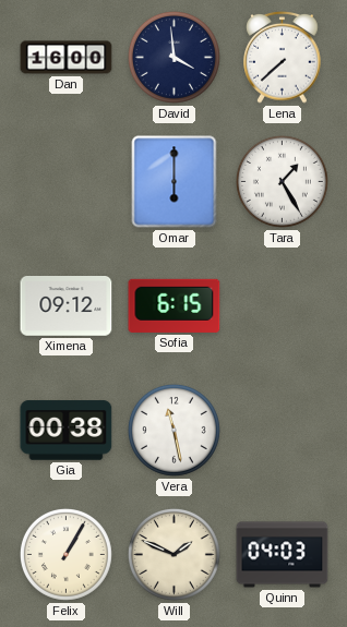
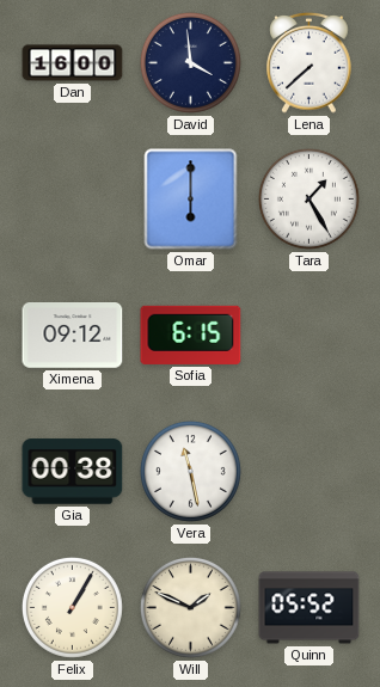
Quinn: 04:03 -> 05:52
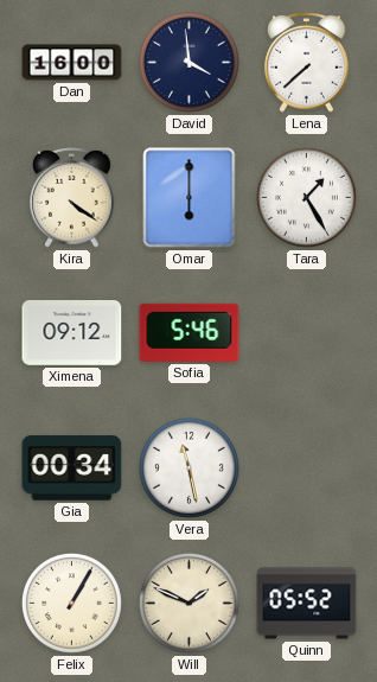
Kira: none -> 4:21
Sofia: 6:15 -> 5:46
Gia: 00:38 -> 00:34
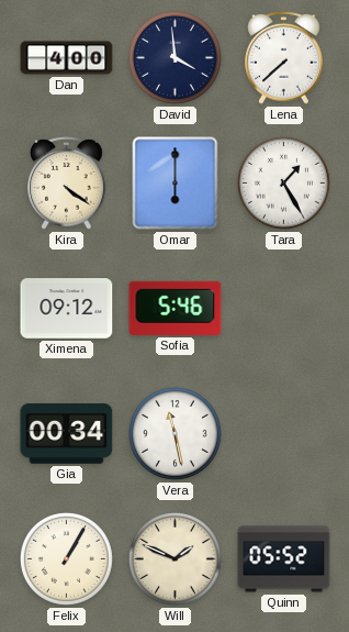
Dan: 16:00 -> 4:00
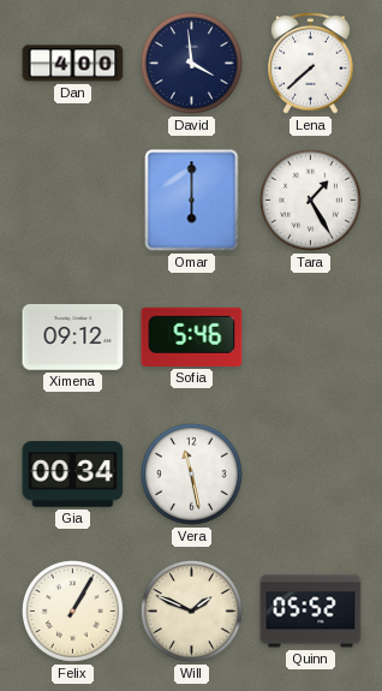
Kira: 4:21 -> none
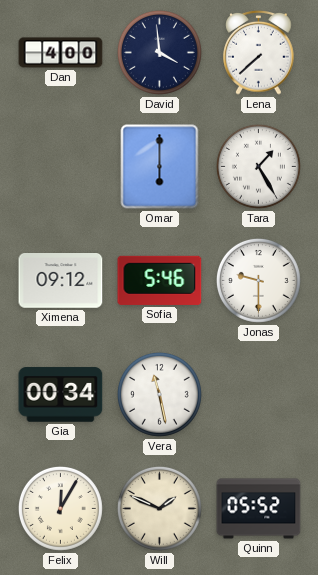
Jonas: none -> 9:30
Felix: 1:05 -> 12:05
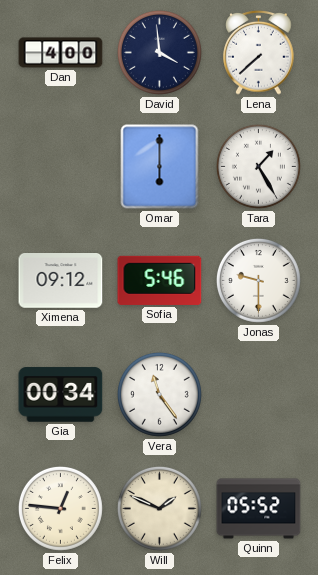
Vera: 11:28 -> 11:24
Felix: 12:05 -> 12:46
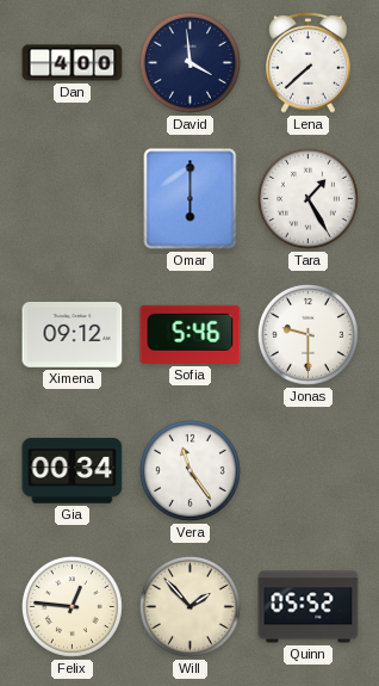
Will: 1:49 -> 1:53
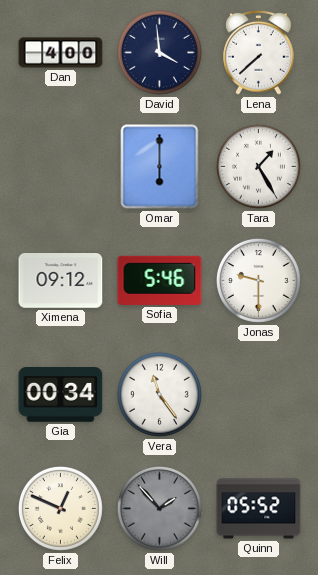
Felix: 12:46 -> 12:49
Will dial: cream -> grey
